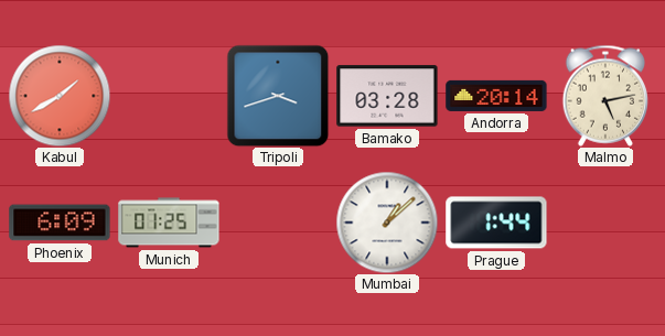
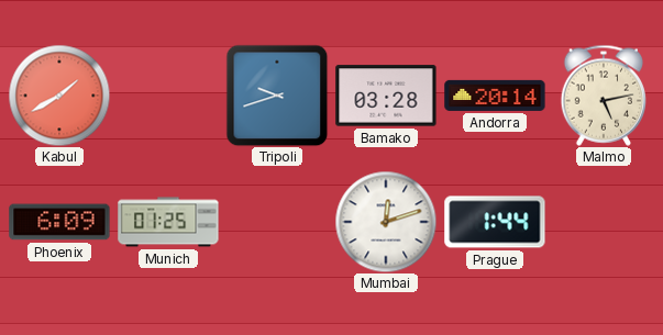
Tripoli: 3:42 -> 9:42
Mumbai: 1:08 -> 12:12
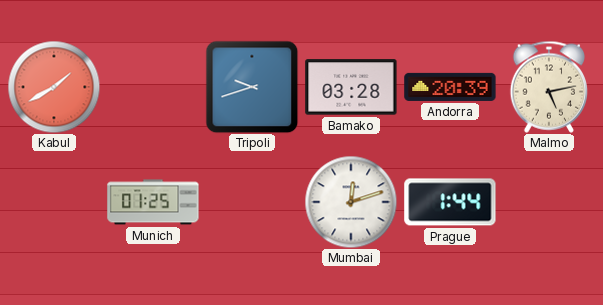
Andorra: 20:14 -> 20:39
Phoenix: 6:09 -> none
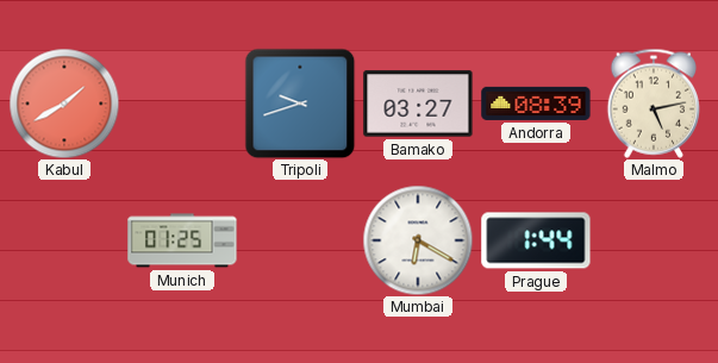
Bamako: 03:28 -> 03:27
Andorra: 20:39 -> 08:39
Mumbai: 12:12 -> 6:20
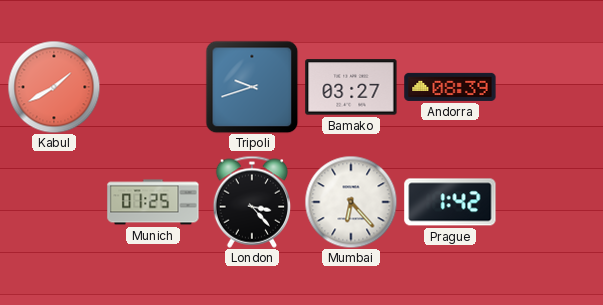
Malmo: 5:13 -> none
London: none -> 3:23
Mumbai: 6:20 -> 6:23
Prague: 1:44 -> 1:42
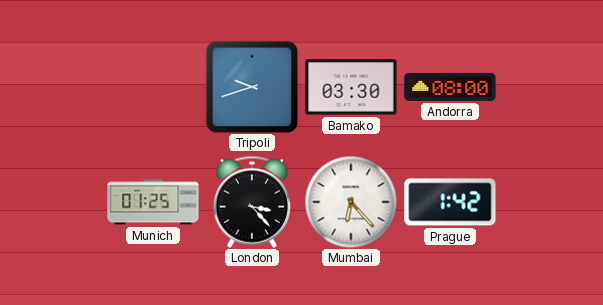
Kabul: 1:40 -> none
Bamako: 03:27 -> 03:30
Andorra: 08:39 -> 08:00
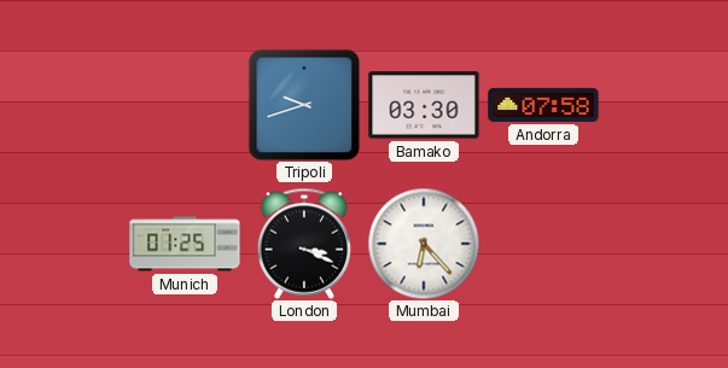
Andorra: 08:00 -> 07:58
London: 3:23 -> 3:19
Prague: 1:42 -> none
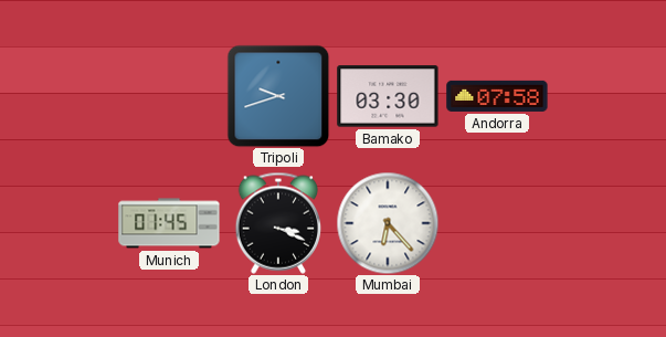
Munich: 01:25 -> 01:45
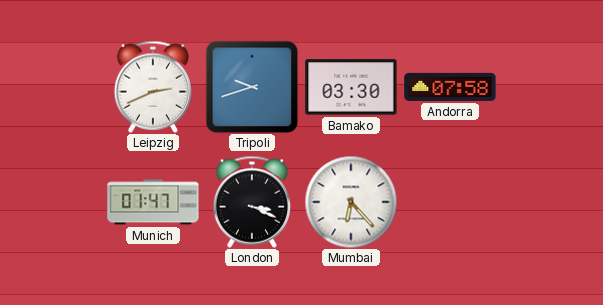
Leipzig: none -> 2:41
Munich: 01:45 -> 01:47
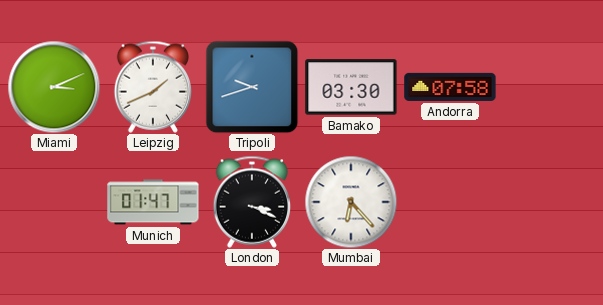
Miami: none -> 3:11
Leipzig: 2:41 -> 1:41
